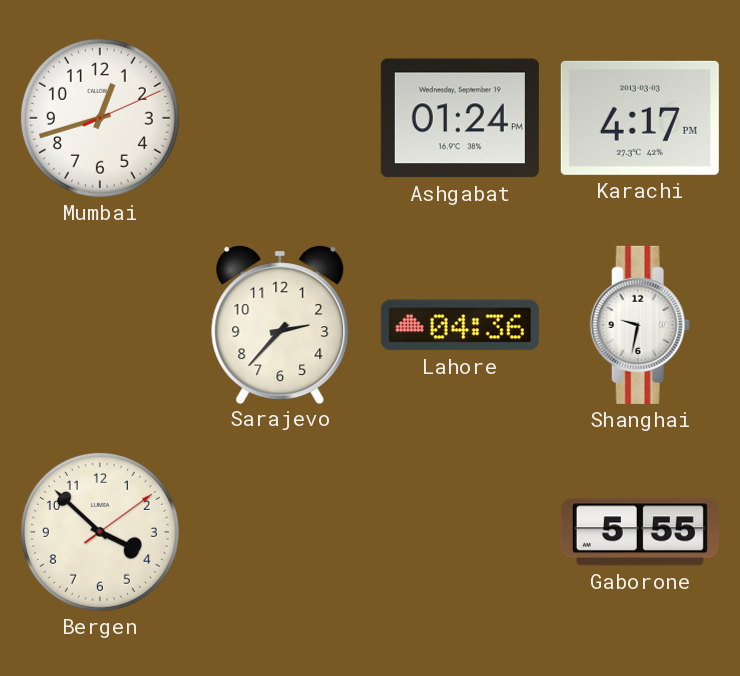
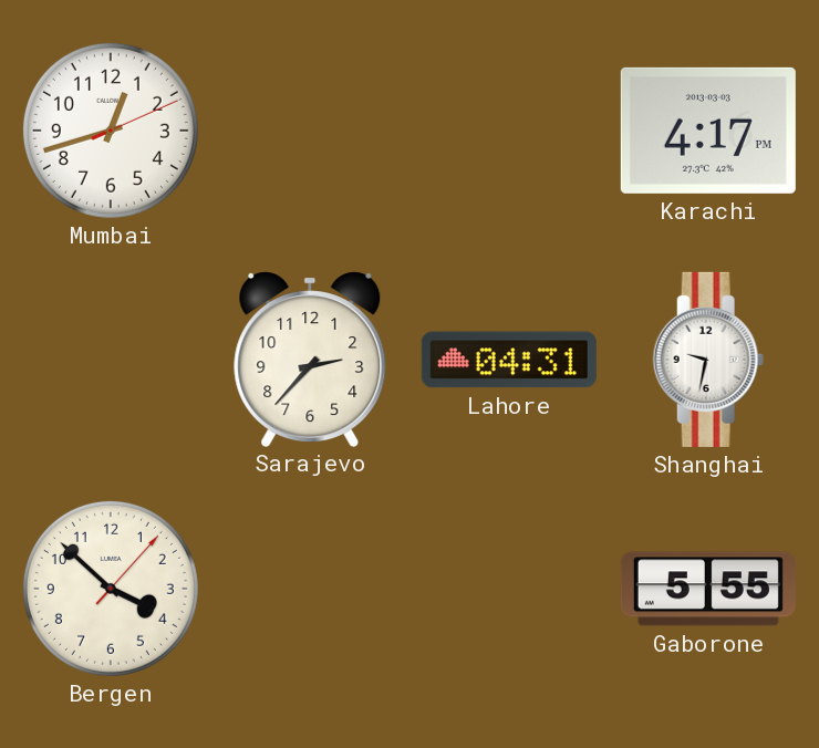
Ashgabat: 01:24 -> none
Lahore: 04:36 -> 04:31
Bergen: 3:52:09 -> 3:52:07
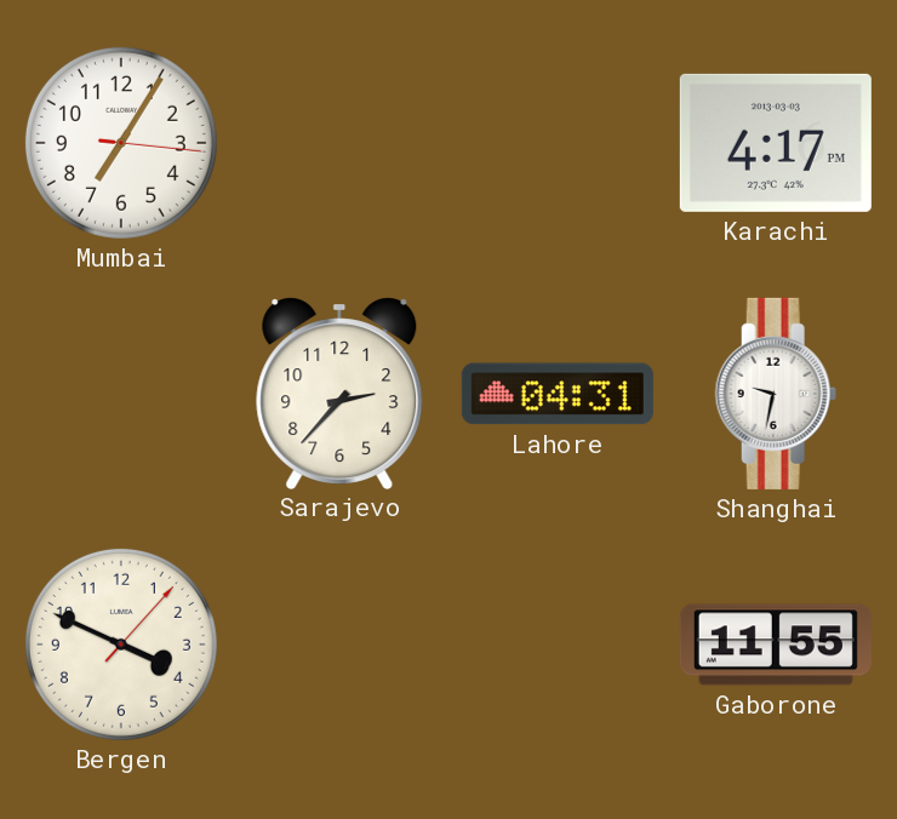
Mumbai: 12:42 -> 7:05
Bergen: 3:52 -> 3:49
Gaborone: 5:55 -> 11:55
